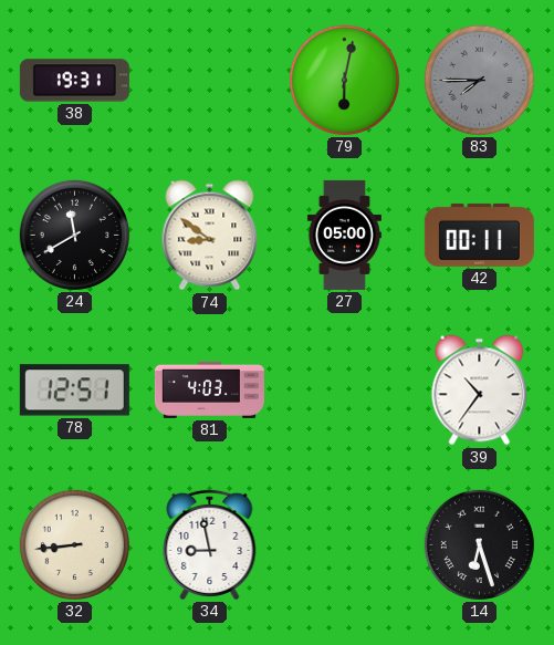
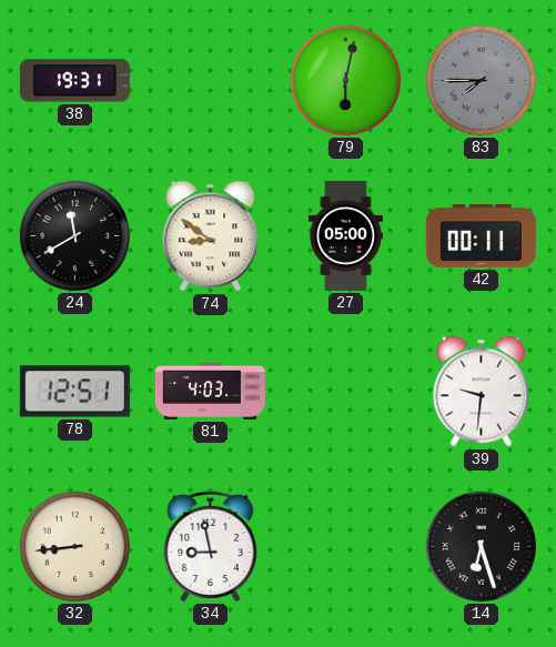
39: 10:36 -> 9:31
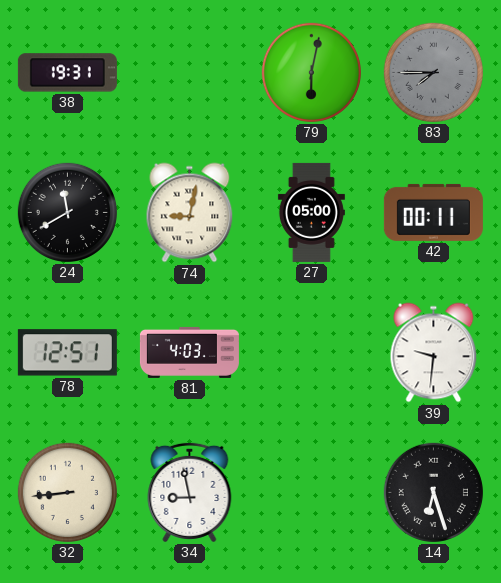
74: 8:51 -> 9:02
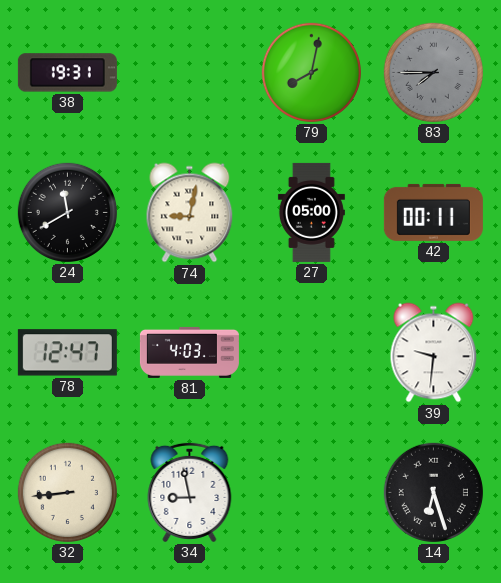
79: 6:02 -> 8:02
78: 12:51 -> 12:47
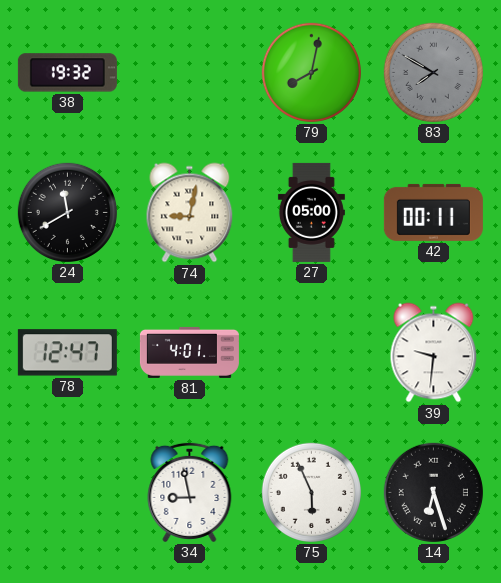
38: 19:31 -> 19:32
83: 7:45 -> 7:50
81: 4:03 -> 4:01
32: 8:44 -> none
75: none -> 5:56
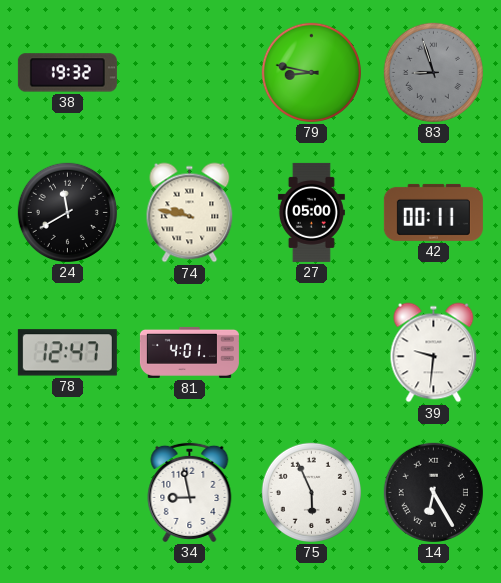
79: 8:02 -> 8:47
83: 7:50 -> 8:57
74: 9:02 -> 9:47
14: 6:27 -> 6:25
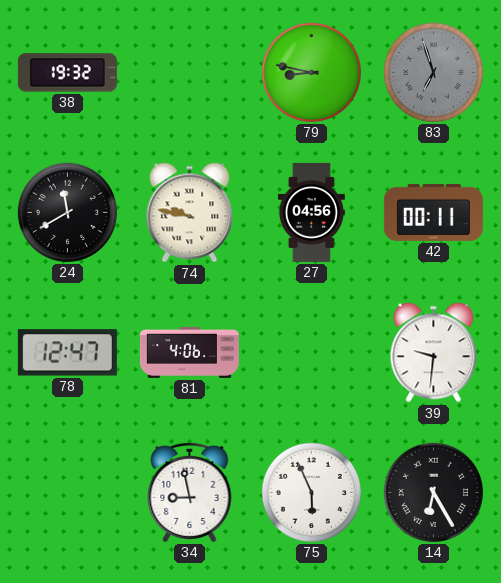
83: 8:57 -> 6:57
27: 05:00 -> 04:56
81: 4:01 -> 4:06
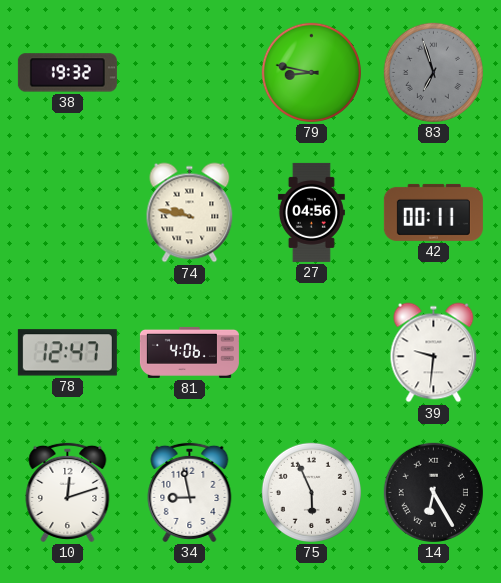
24: 11:40 -> none
10: none -> 12:12
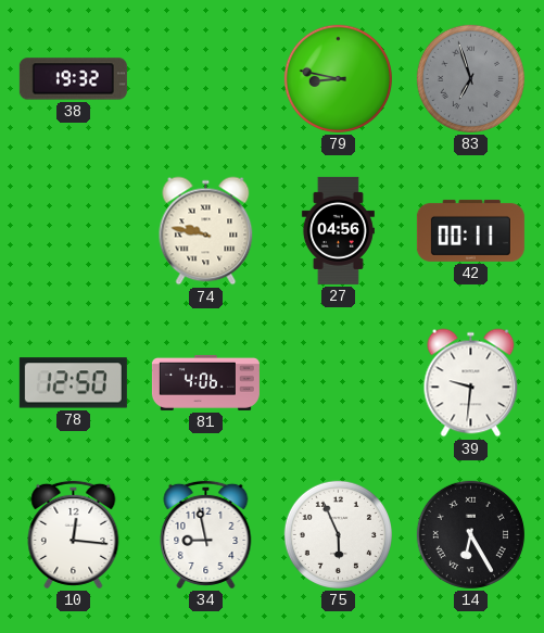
78: 12:47 -> 12:50
10: 12:12 -> 12:16
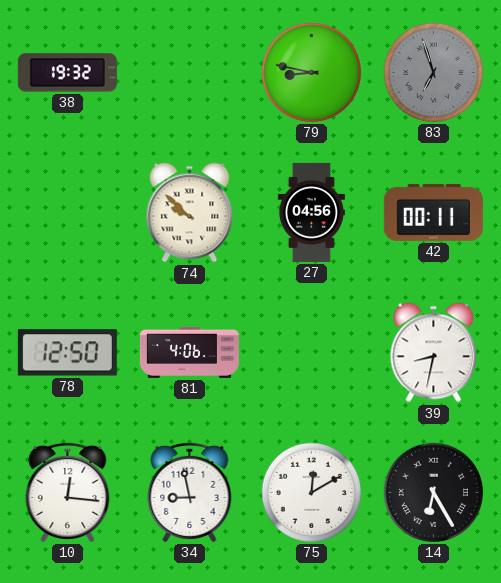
74: 9:47 -> 9:52
39: 9:31 -> 8:32
75: 5:56 -> 12:10
